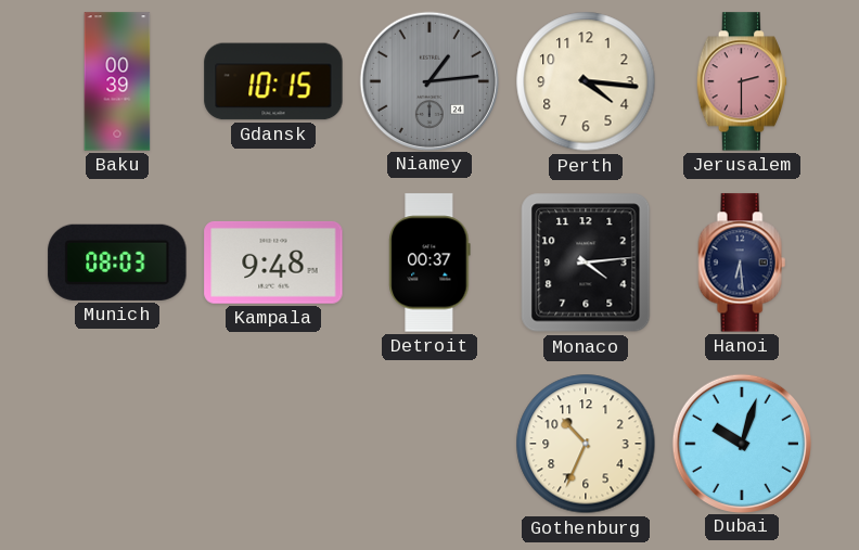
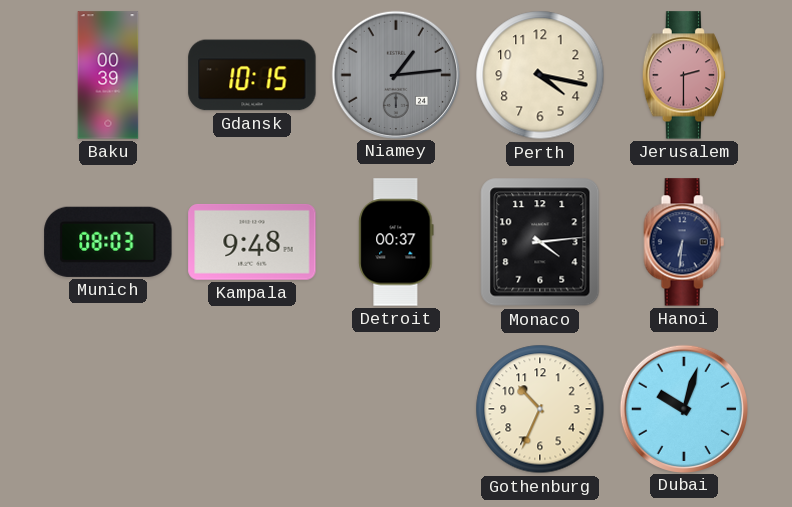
Perth: 4:16 -> 4:17
Hanoi: 6:29 -> 6:31
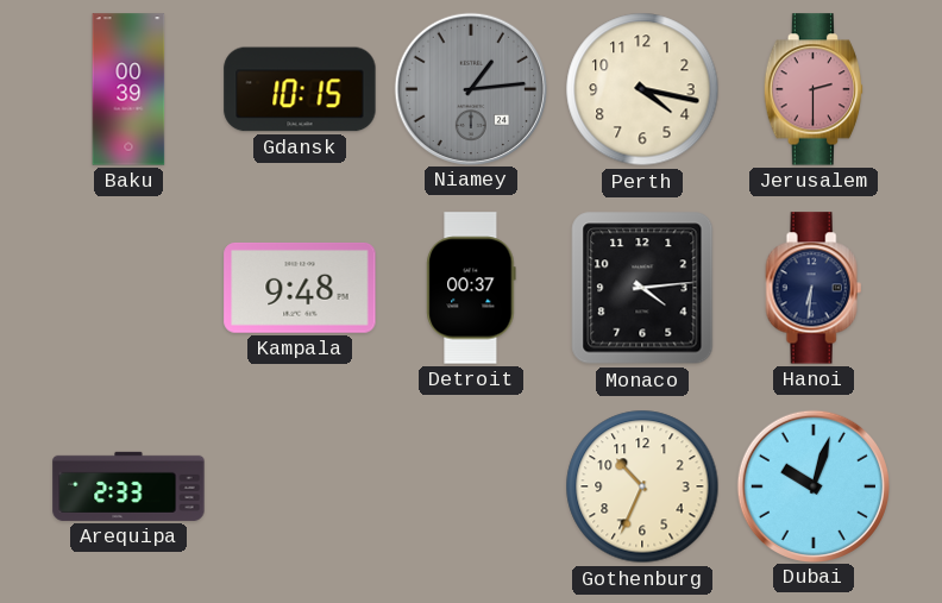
Munich: 08:03 -> none
Arequipa: none -> 2:33
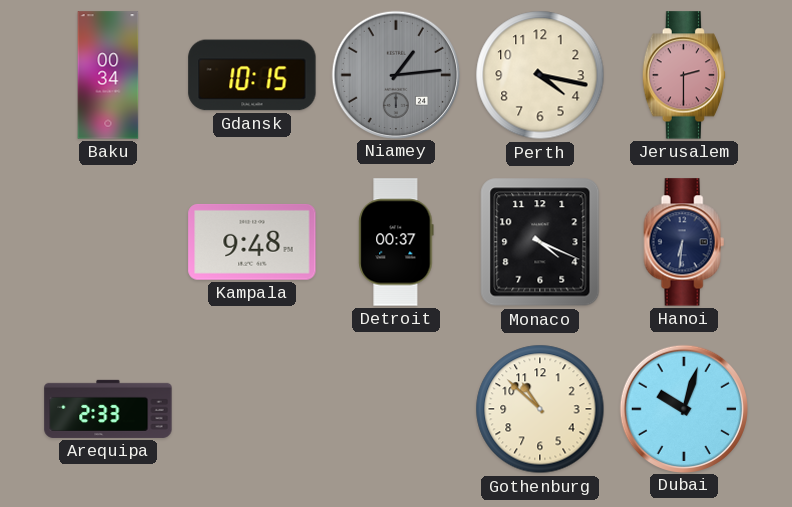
Baku: 00:39 -> 00:34
Monaco: 4:14 -> 4:19
Gothenburg: 10:34 -> 10:52
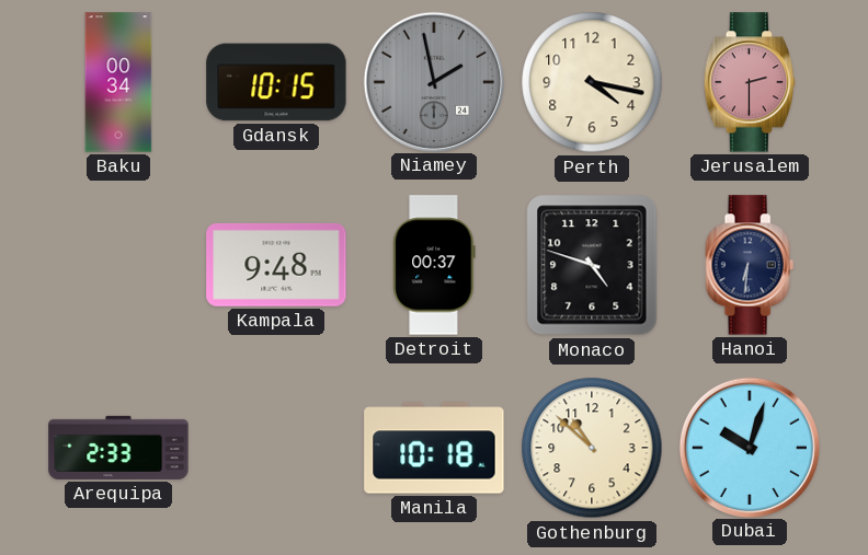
Niamey: 1:14 -> 1:58
Monaco: 4:19 -> 4:48
Manila: none -> 10:18
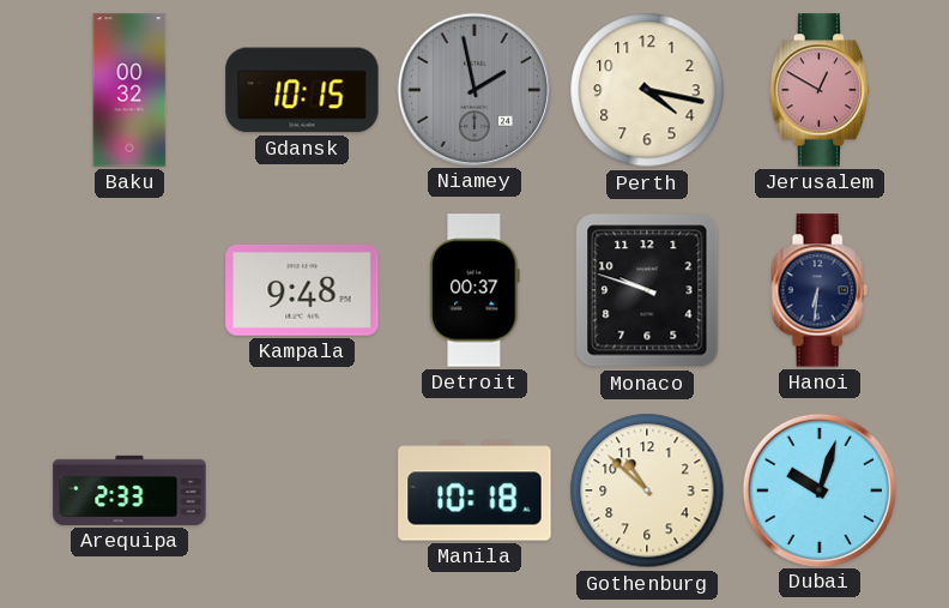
Baku: 00:34 -> 00:32
Jerusalem: 2:30 -> 12:50
Monaco: 4:48 -> 9:48
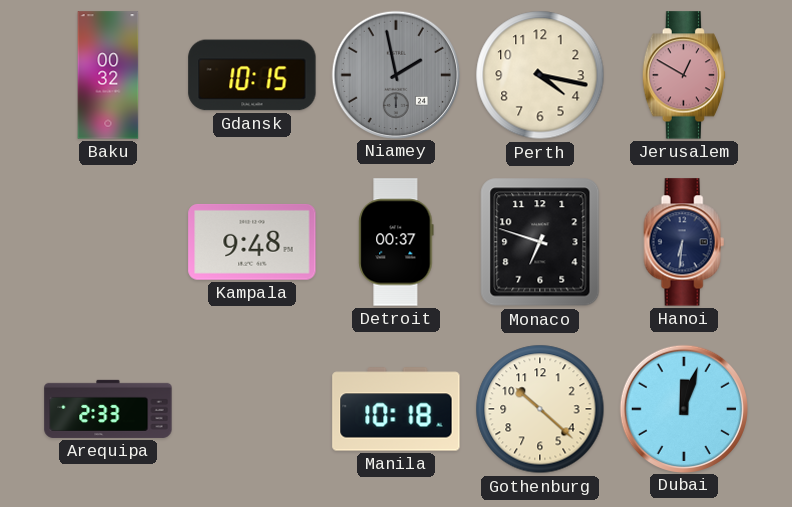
Monaco: 9:48 -> 6:48
Gothenburg: 10:52 -> 10:22
Dubai: 10:03 -> 12:03
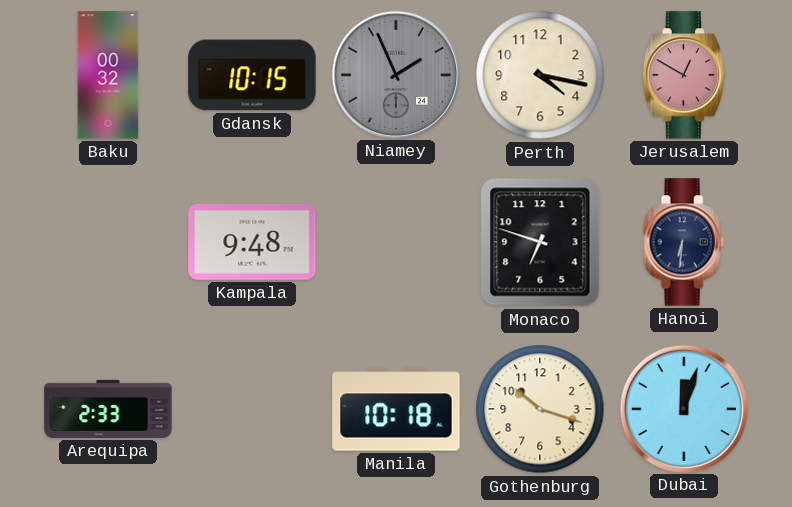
Niamey: 1:58 -> 1:56
Detroit: 00:37 -> none
Gothenburg: 10:22 -> 10:18
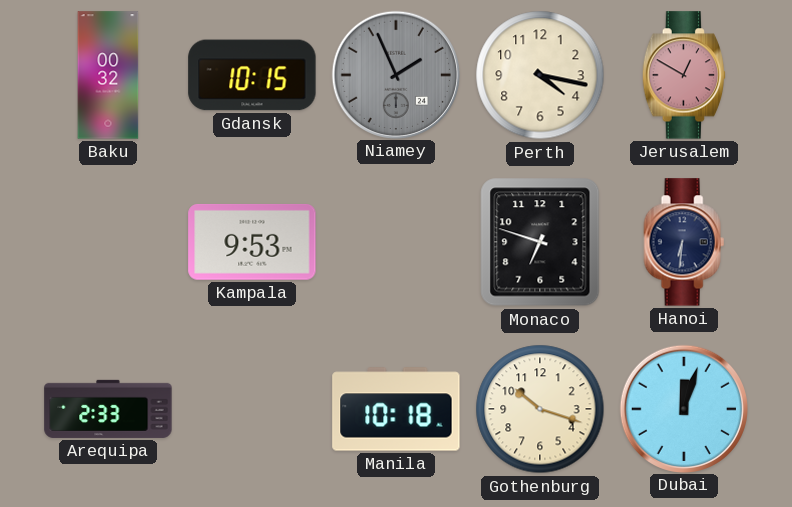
Kampala: 9:48 -> 9:53
